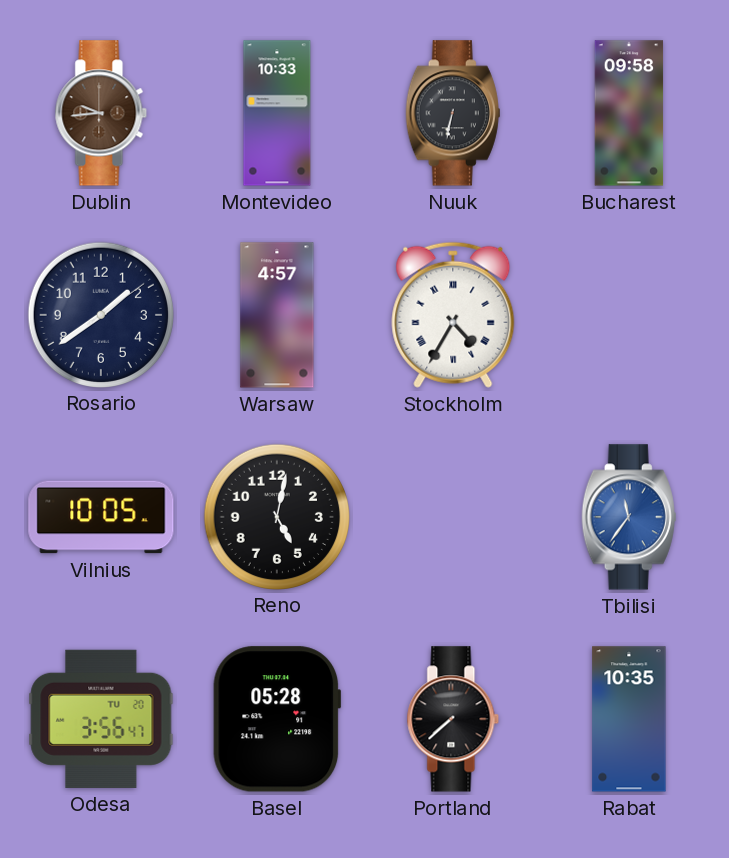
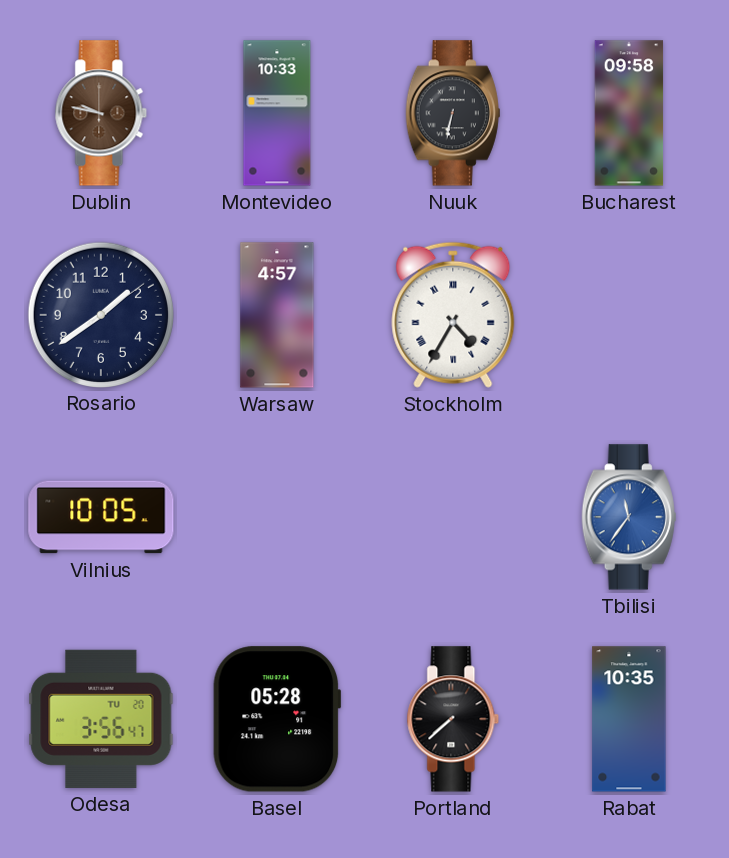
Dublin: 9:44 -> 9:47
Reno: 5:02 -> none
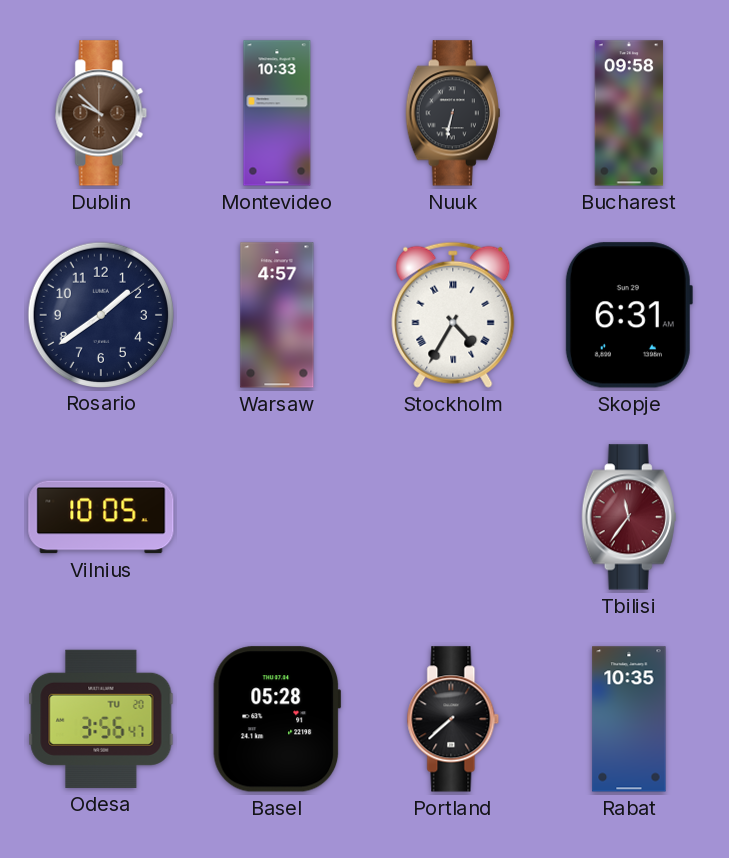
Dublin: 9:47 -> 9:52
Skopje: none -> 6:31
Tbilisi dial: blue -> burgundy
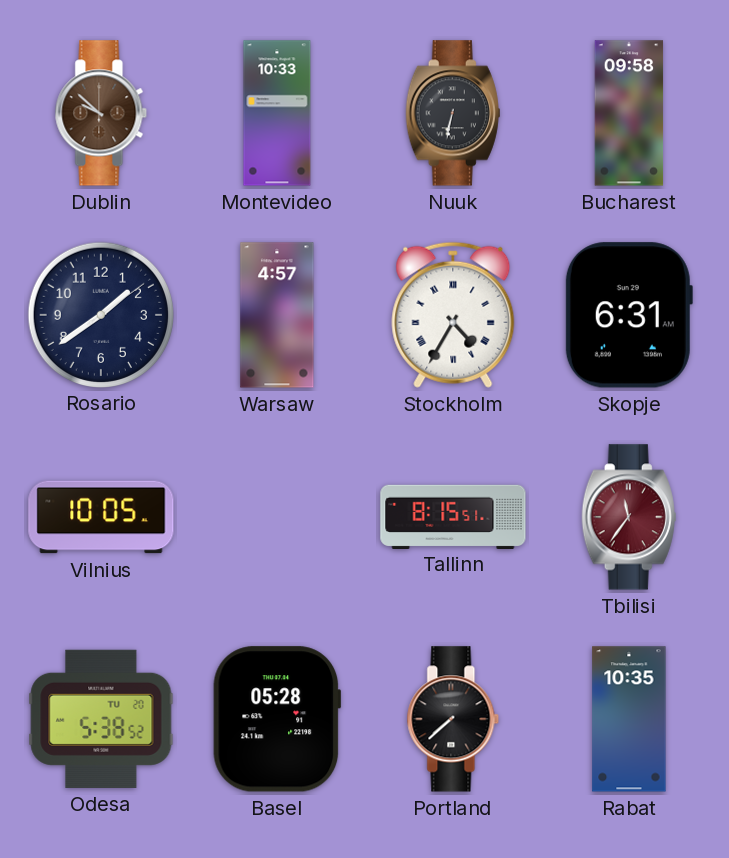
Tallinn: none -> 8:15
Odesa: 3:56 -> 5:38
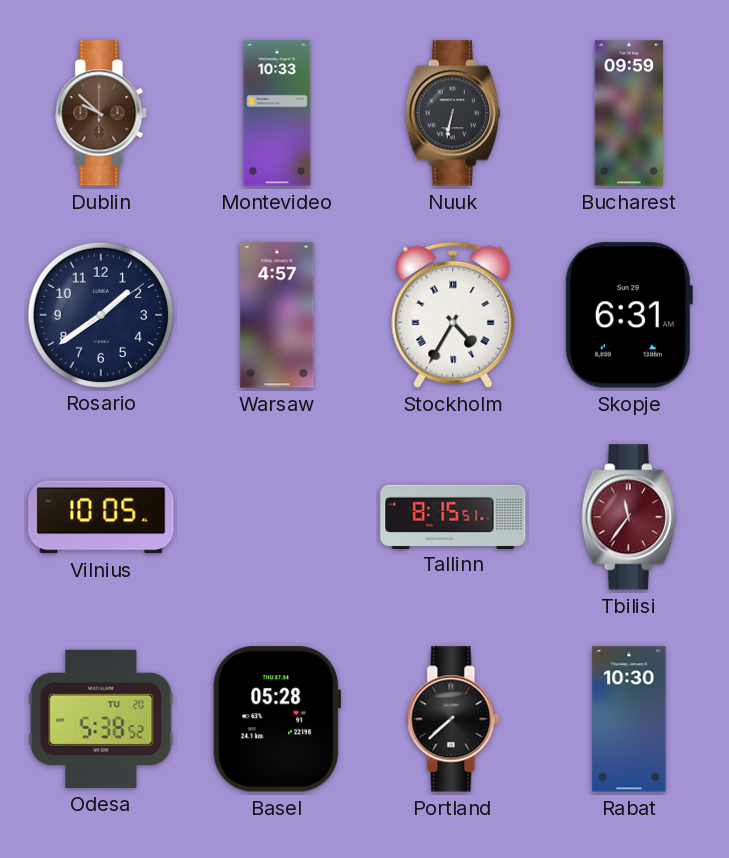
Bucharest: 09:58 -> 09:59
Rabat: 10:35 -> 10:30
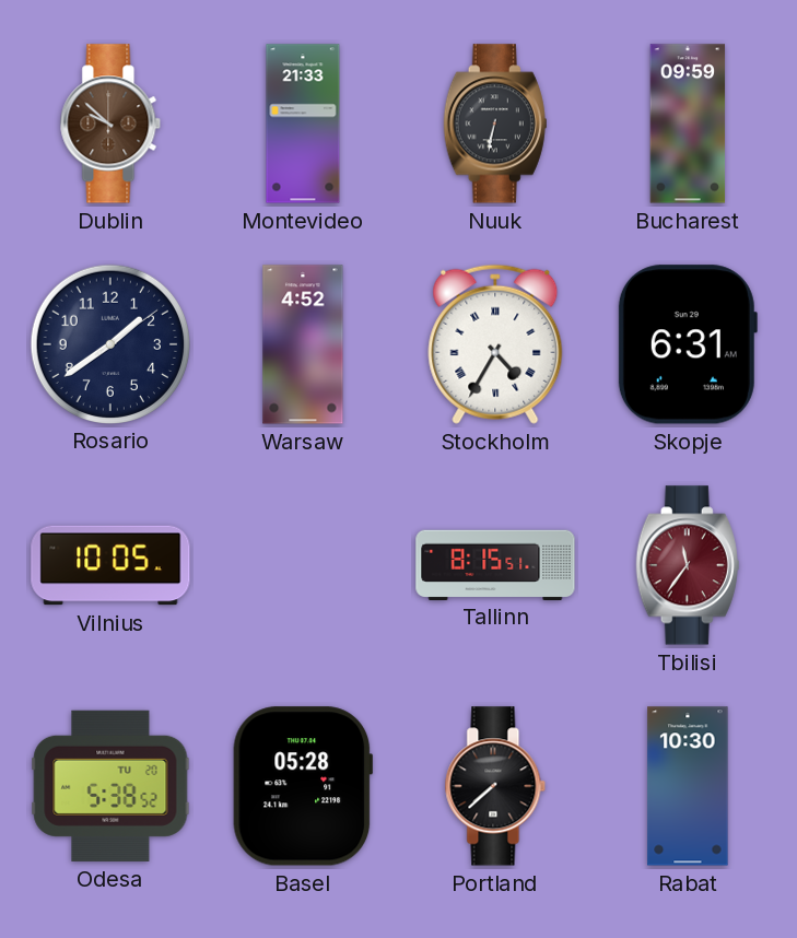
Montevideo: 10:33 -> 21:33
Warsaw: 4:57 -> 4:52
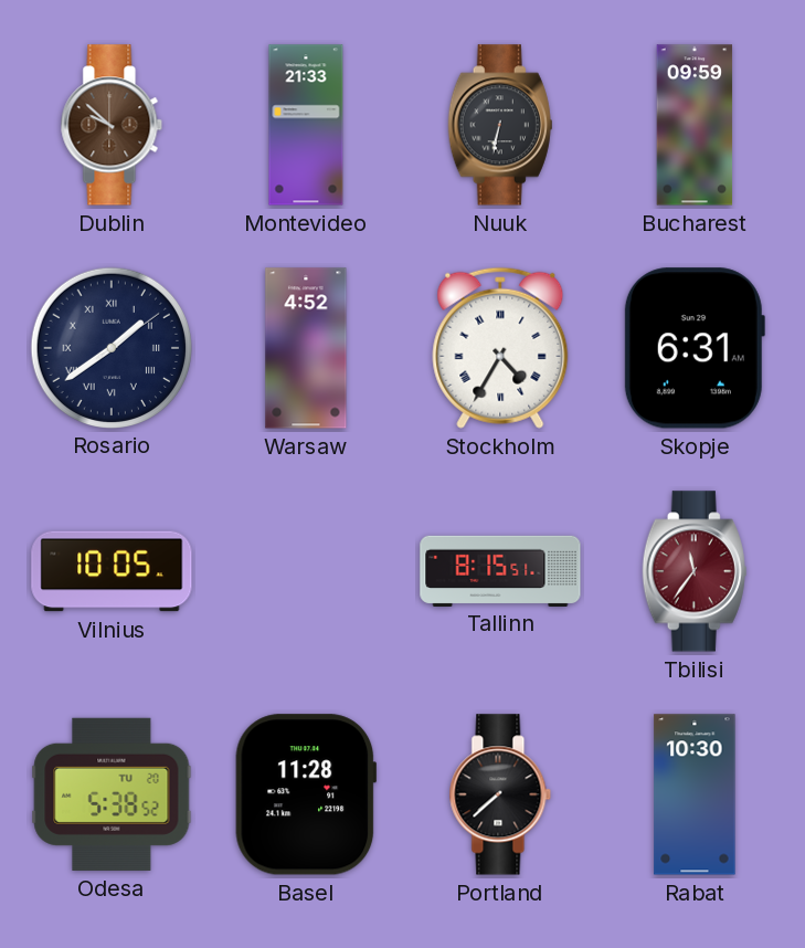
Rosario numerals: Arabic -> Roman
Basel: 05:28 -> 11:28
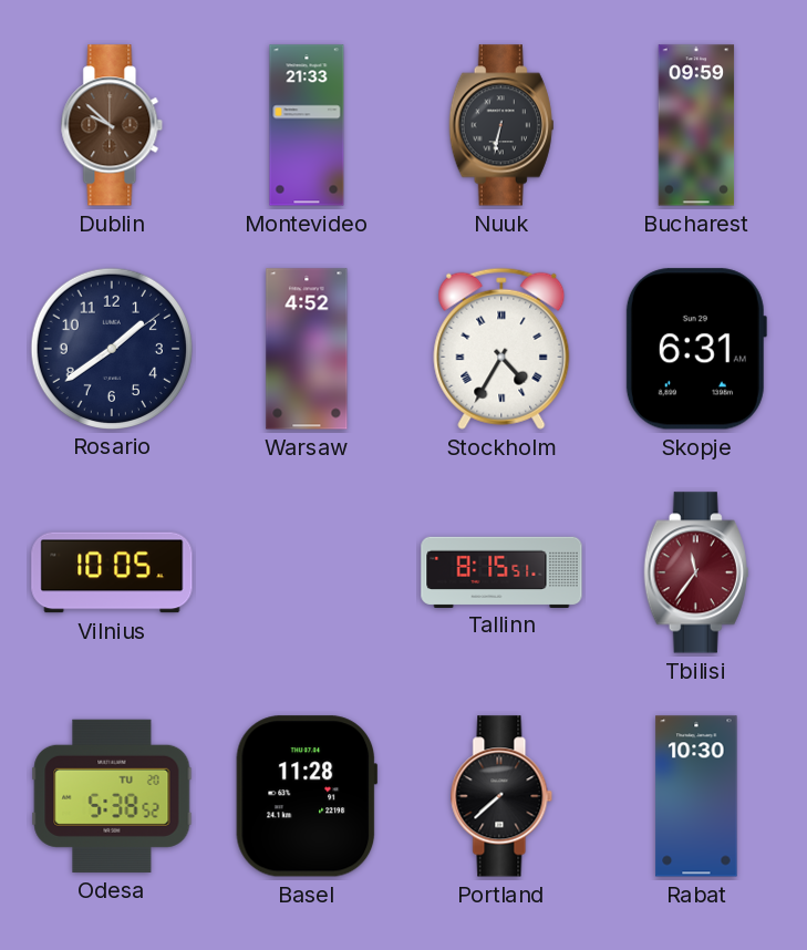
Rosario numerals: Roman -> Arabic
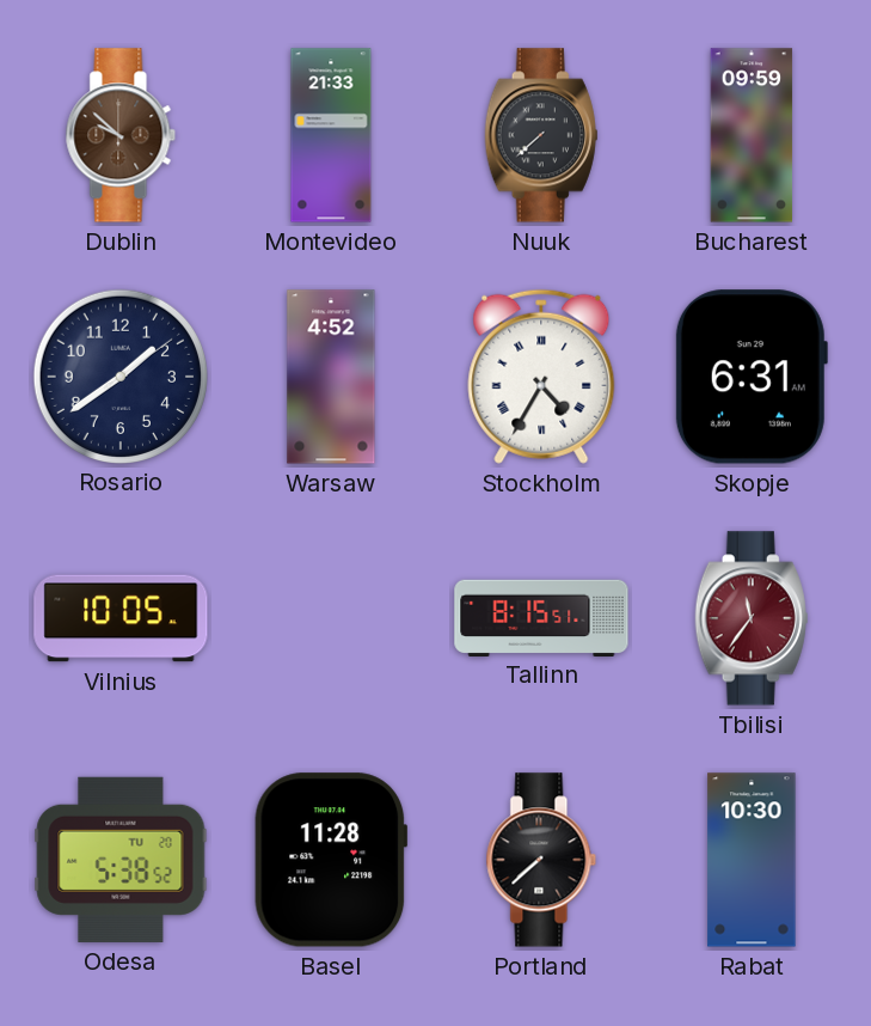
Nuuk: 6:32 -> 7:38
